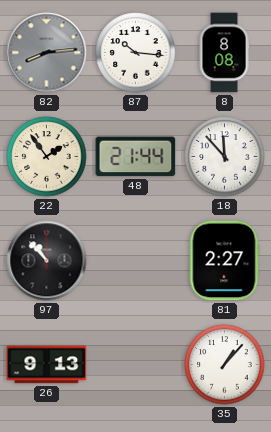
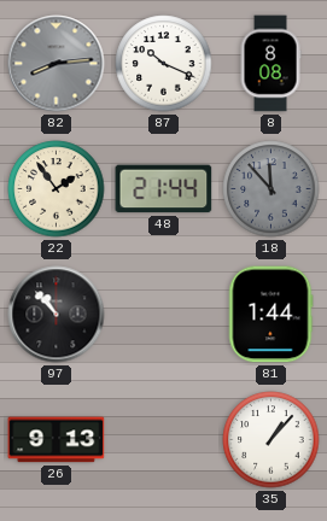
87: 10:16 -> 10:19
18 dial: white -> grey
81: 2:27 -> 1:44
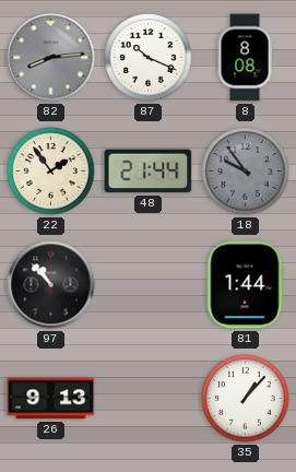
18: 11:53 -> 9:54
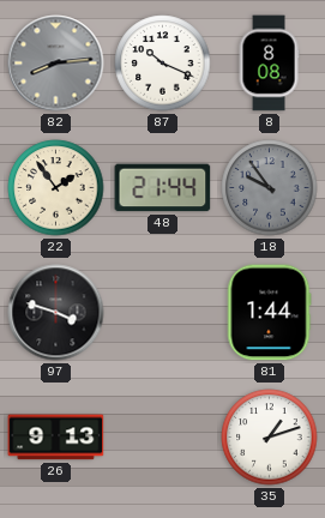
97: 10:53 -> 3:48
35: 1:07 -> 1:12
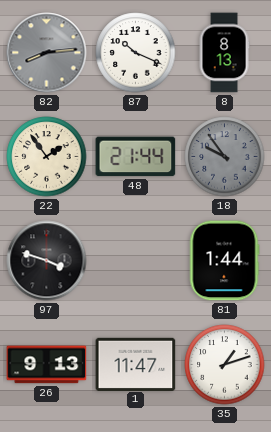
8: 8:08 -> 8:13
1: none -> 11:47
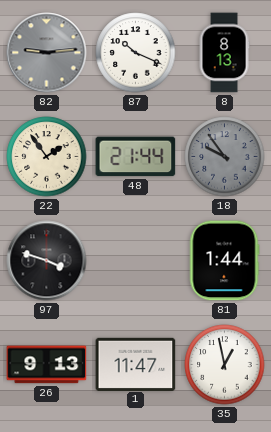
82: 8:14 -> 9:14
35: 1:12 -> 12:58
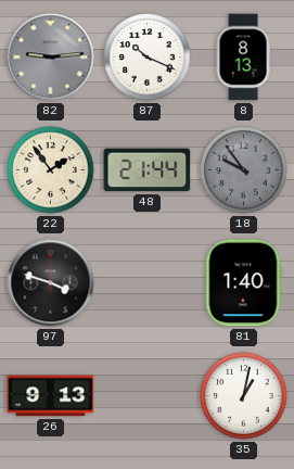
81: 1:44 -> 1:40
1: 11:47 -> none
35: 12:58 -> 1:02
